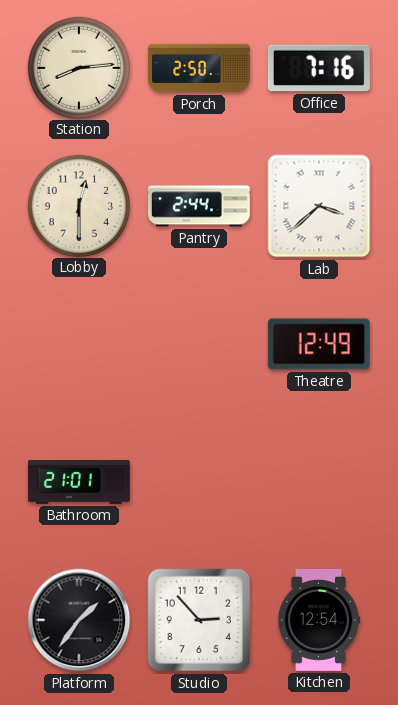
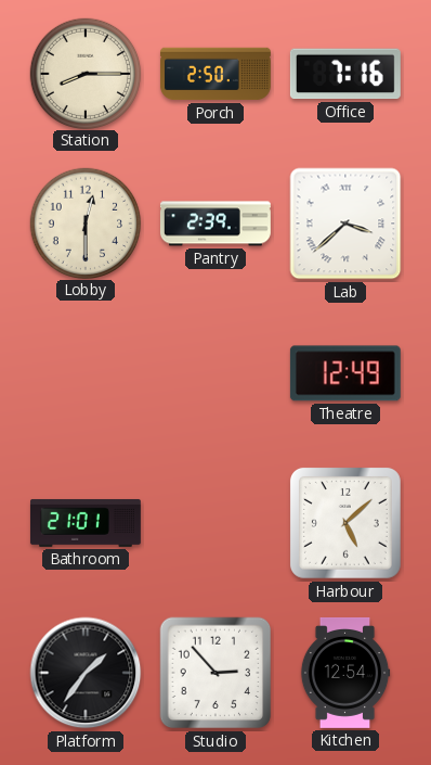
Station: 8:14 -> 8:15
Pantry: 2:44 -> 2:39
Harbour: none -> 5:08
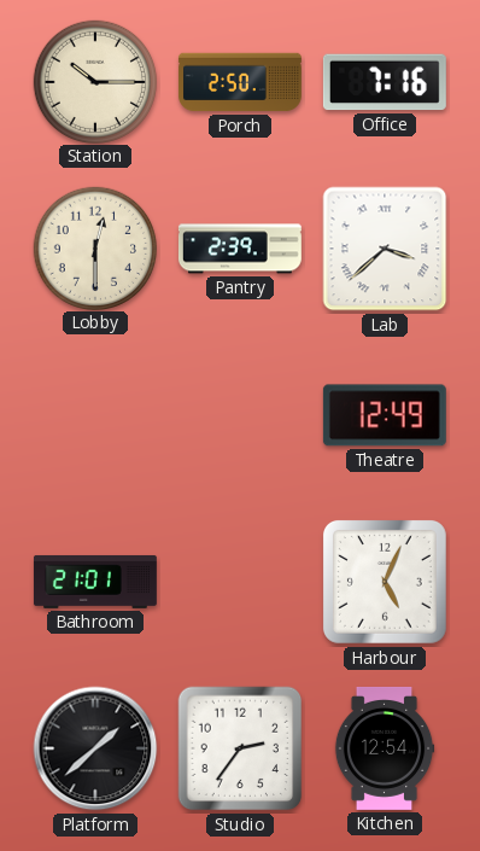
Station: 8:15 -> 10:15
Harbour: 5:08 -> 5:04
Platform: 1:36 -> 1:38
Studio: 2:53 -> 2:36
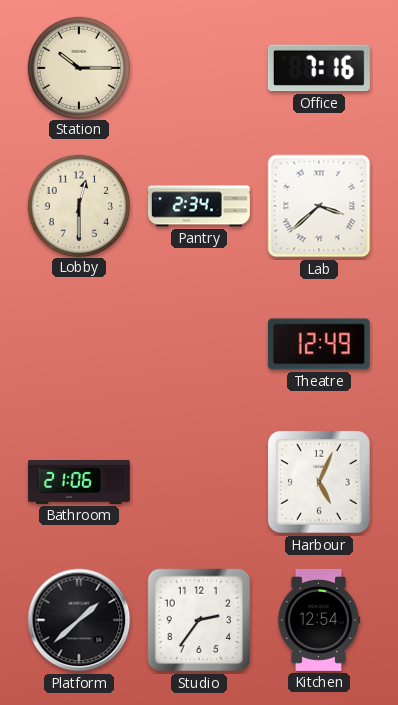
Porch: 2:50 -> none
Pantry: 2:39 -> 2:34
Bathroom: 21:01 -> 21:06
